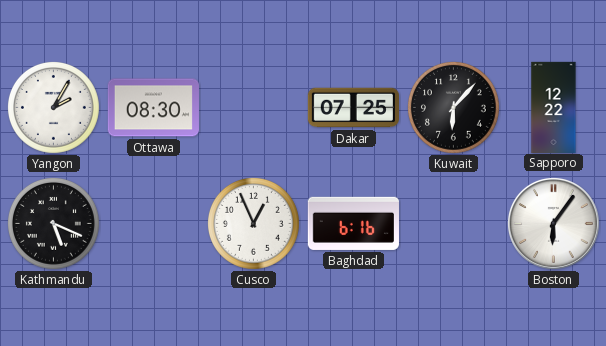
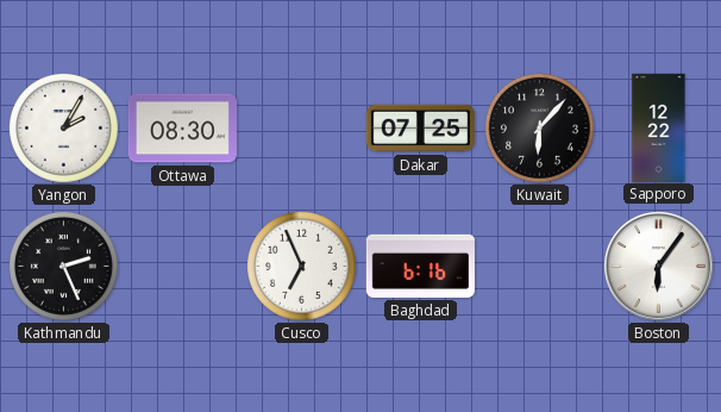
Kathmandu: 5:19 -> 2:26
Cusco: 12:56 -> 6:56
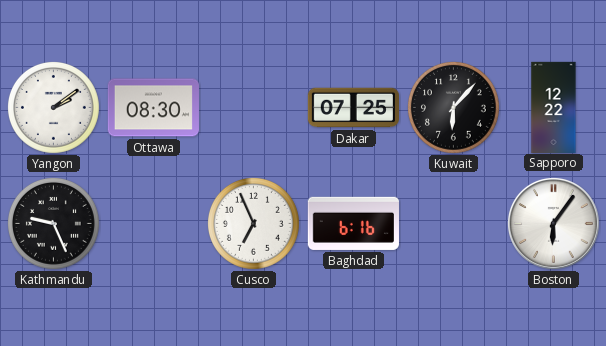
Yangon: 2:05 -> 2:09
Kathmandu: 2:26 -> 9:26
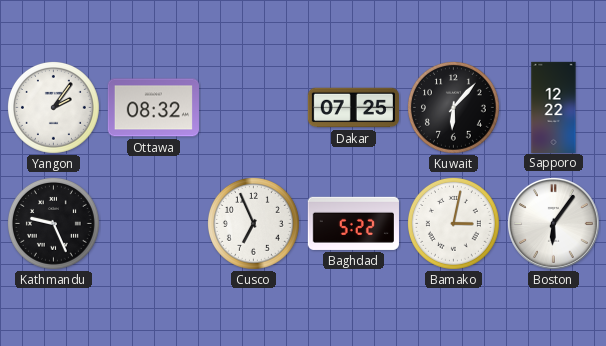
Yangon: 2:09 -> 2:06
Ottawa: 08:30 -> 08:32
Baghdad: 6:16 -> 5:22
Bamako: none -> 3:02
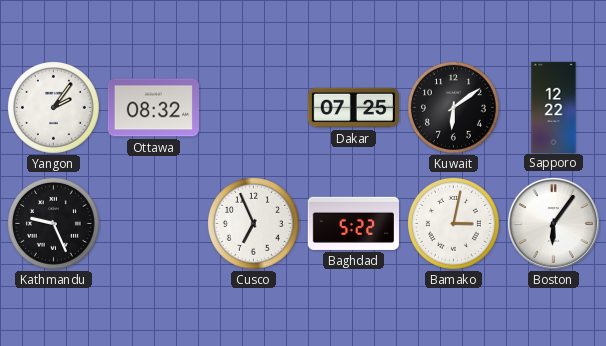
Kuwait: 6:07 -> 6:09
